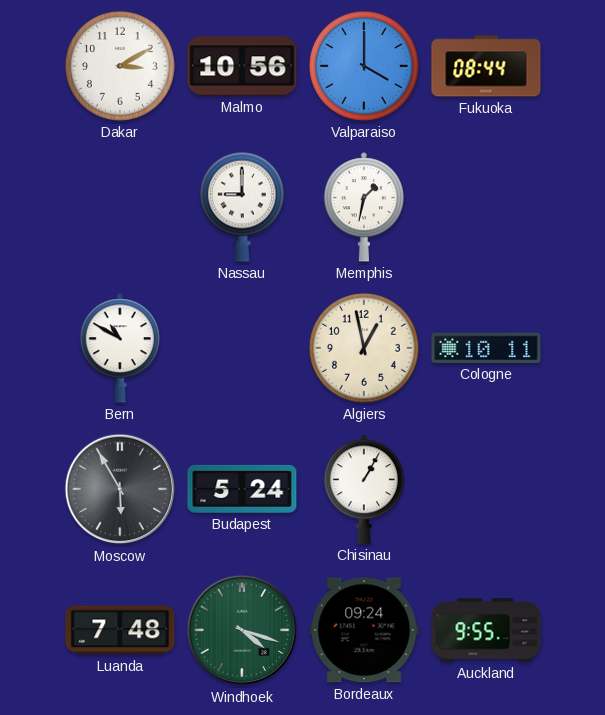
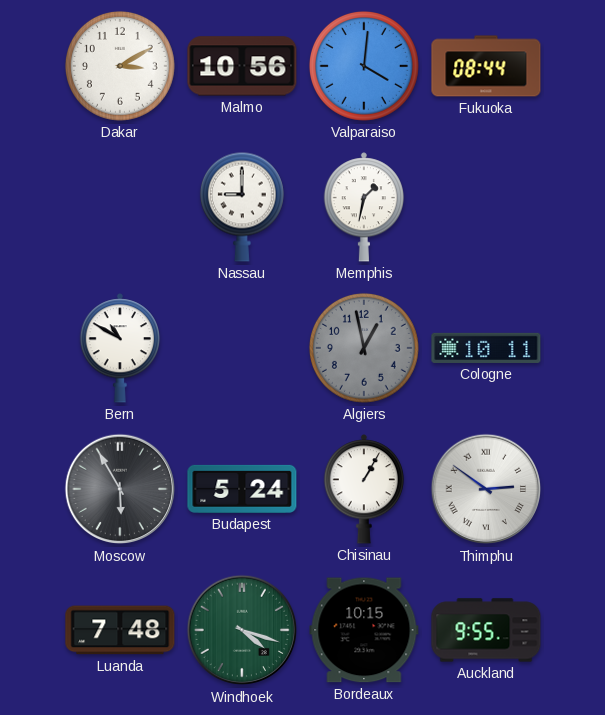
Valparaiso: 4:00 -> 4:01
Algiers dial: cream -> grey
Thimphu: none -> 2:51
Bordeaux: 09:24 -> 10:15
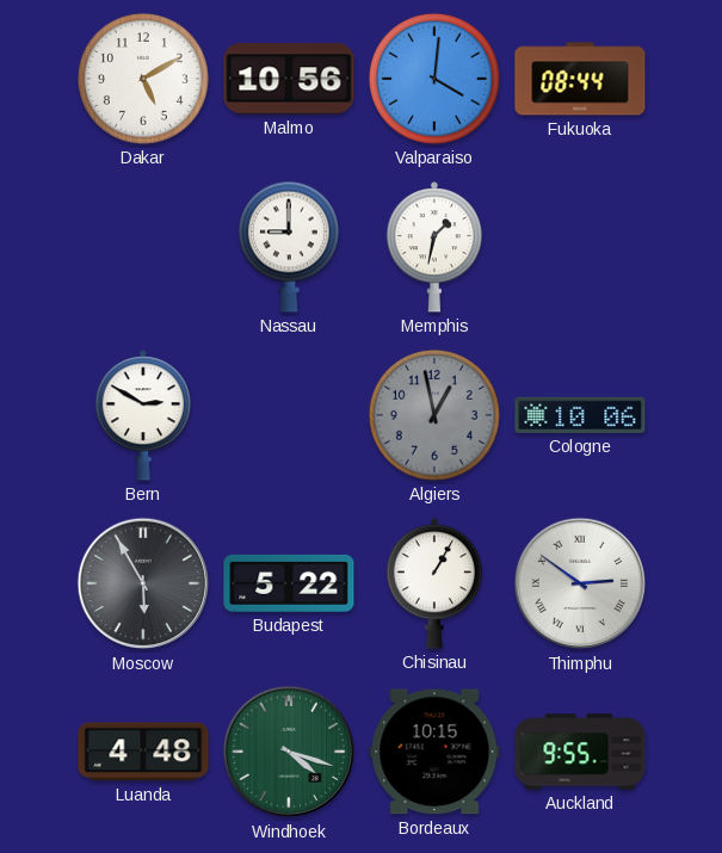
Dakar: 3:10 -> 5:10
Bern: 10:50 -> 2:50
Cologne: 10:11 -> 10:06
Budapest: 5:24 -> 5:22
Luanda: 7:48 -> 4:48
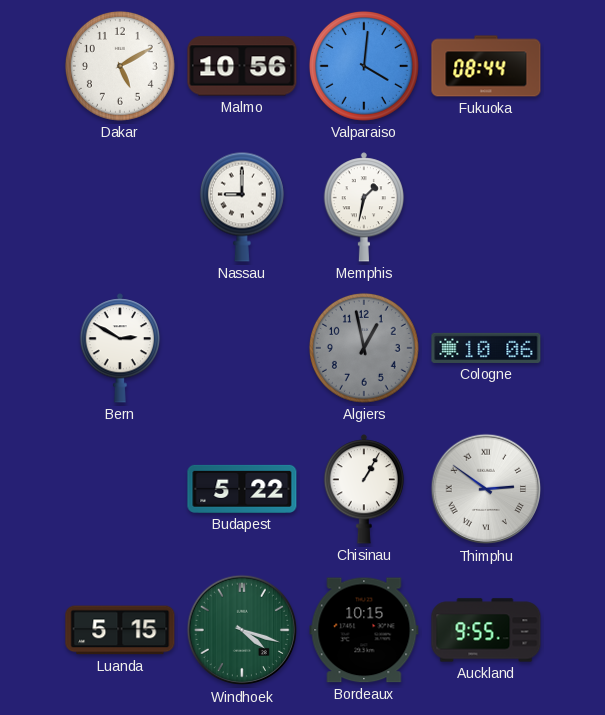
Moscow: 5:55 -> none
Luanda: 4:48 -> 5:15
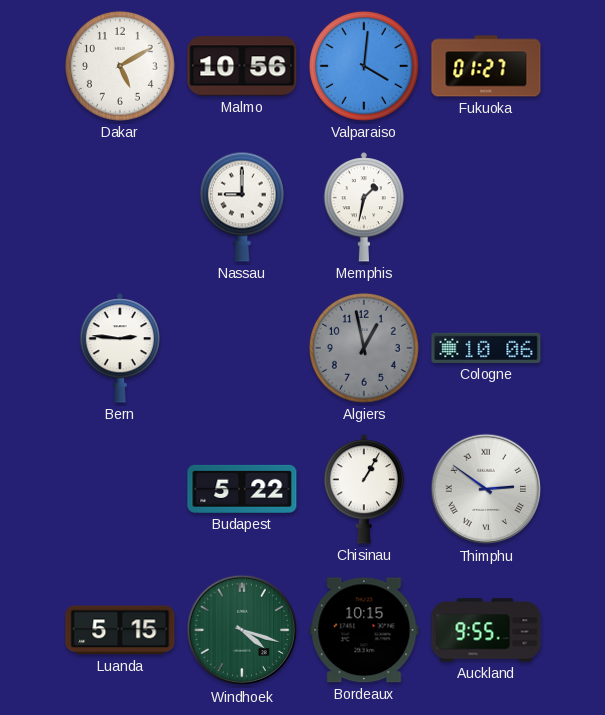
Fukuoka: 08:44 -> 01:27
Bern: 2:50 -> 2:46
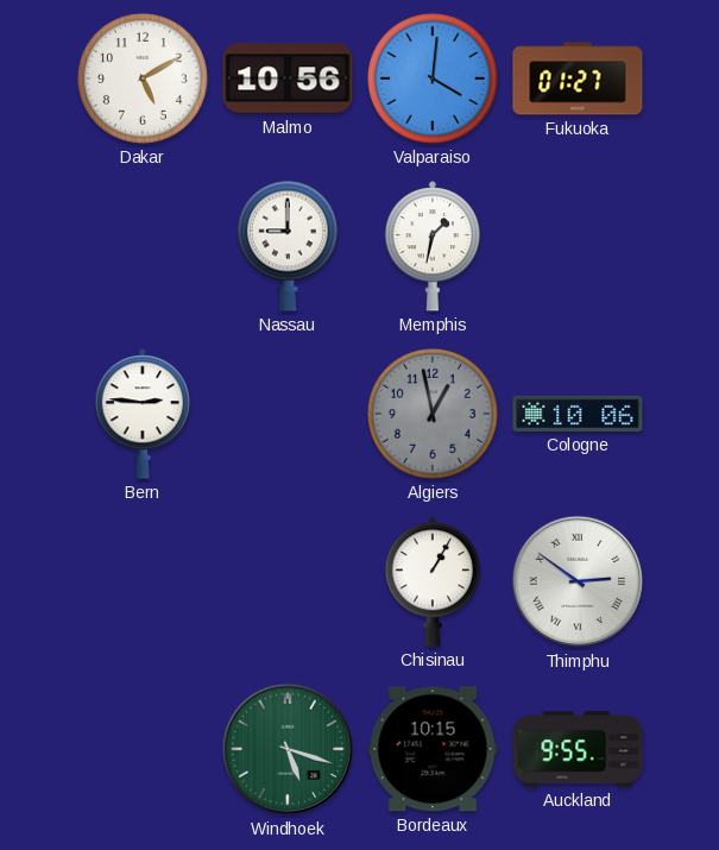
Budapest: 5:22 -> none
Luanda: 5:15 -> none
Windhoek: 4:18 -> 5:18
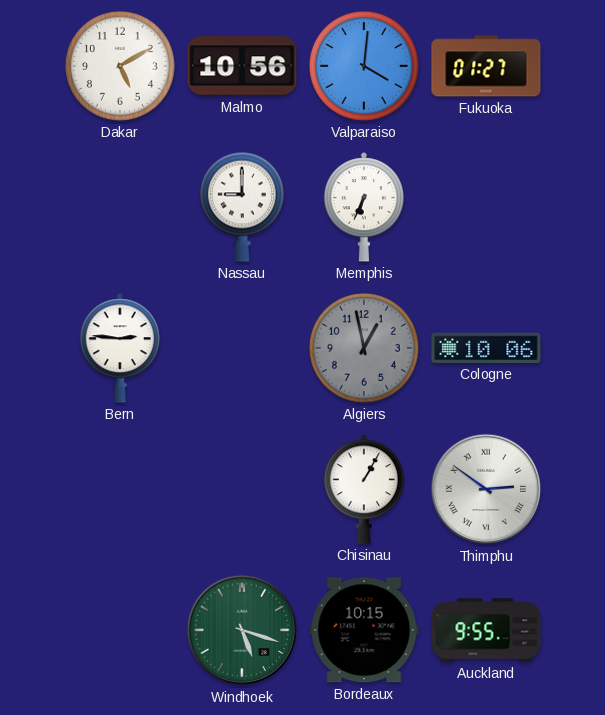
Memphis: 1:32 -> 6:34
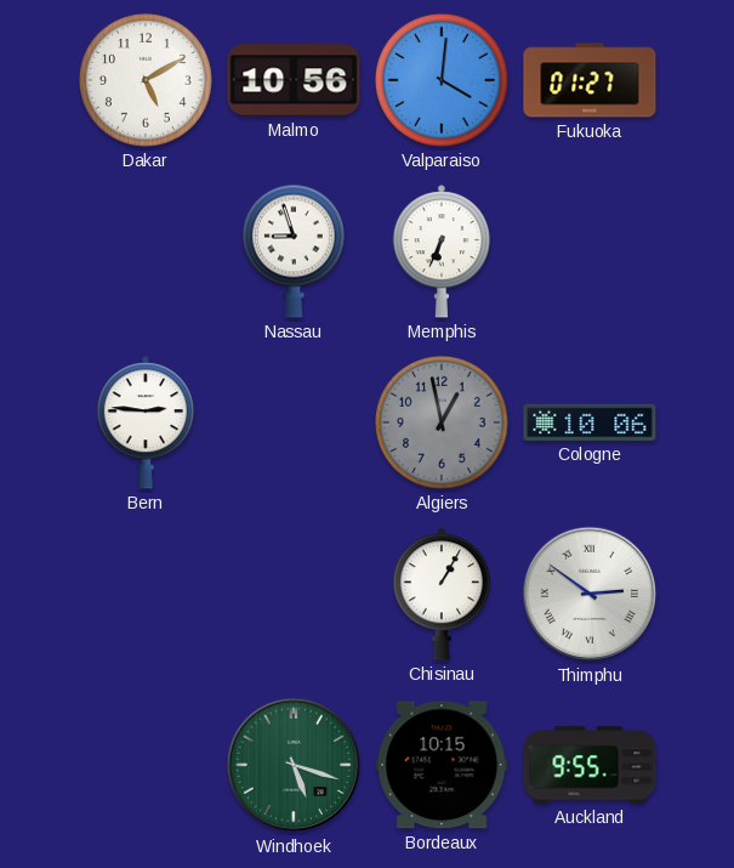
Nassau: 9:00 -> 8:57
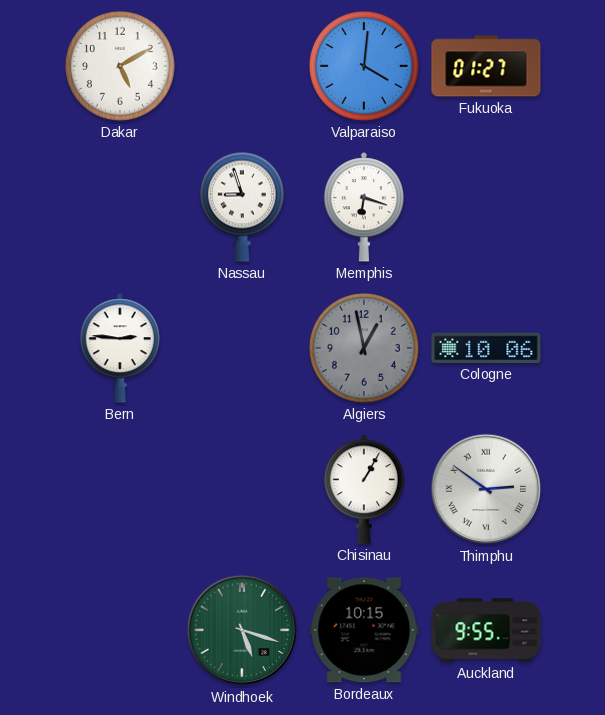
Malmo: 10:56 -> none
Memphis: 6:34 -> 6:18
